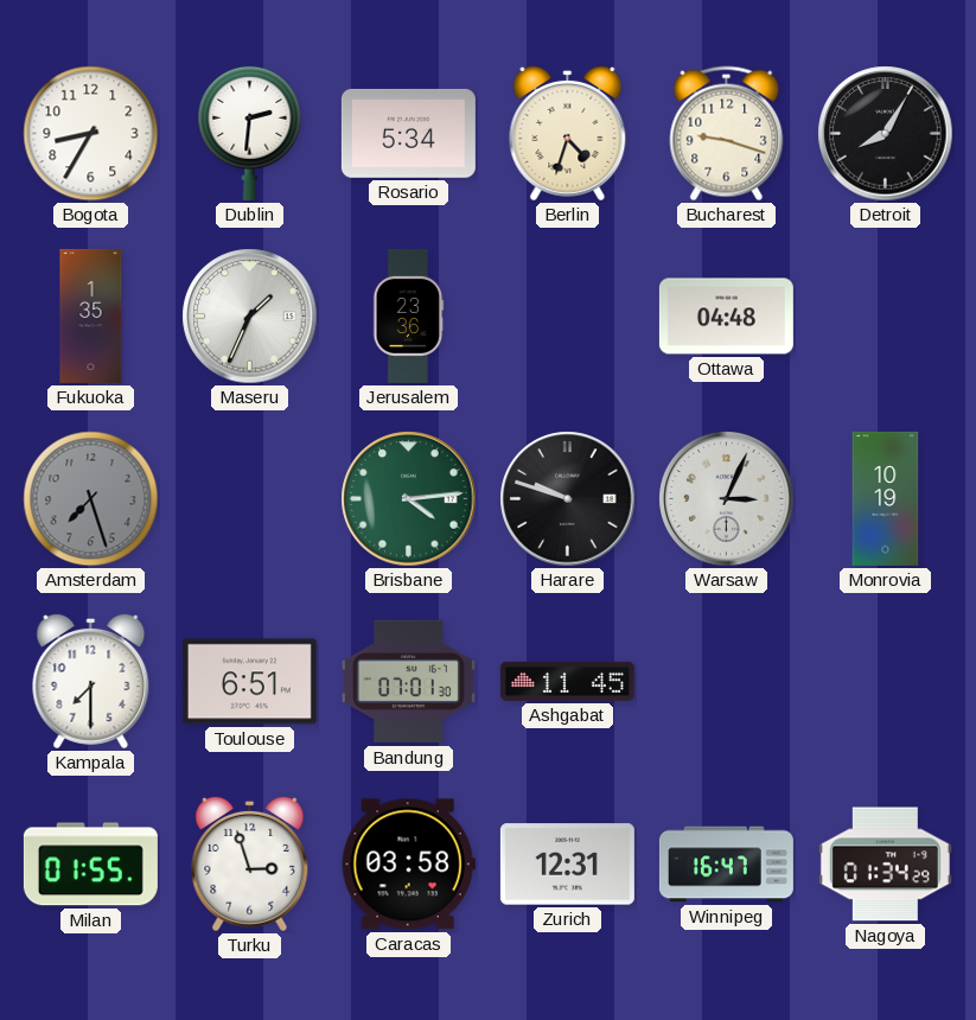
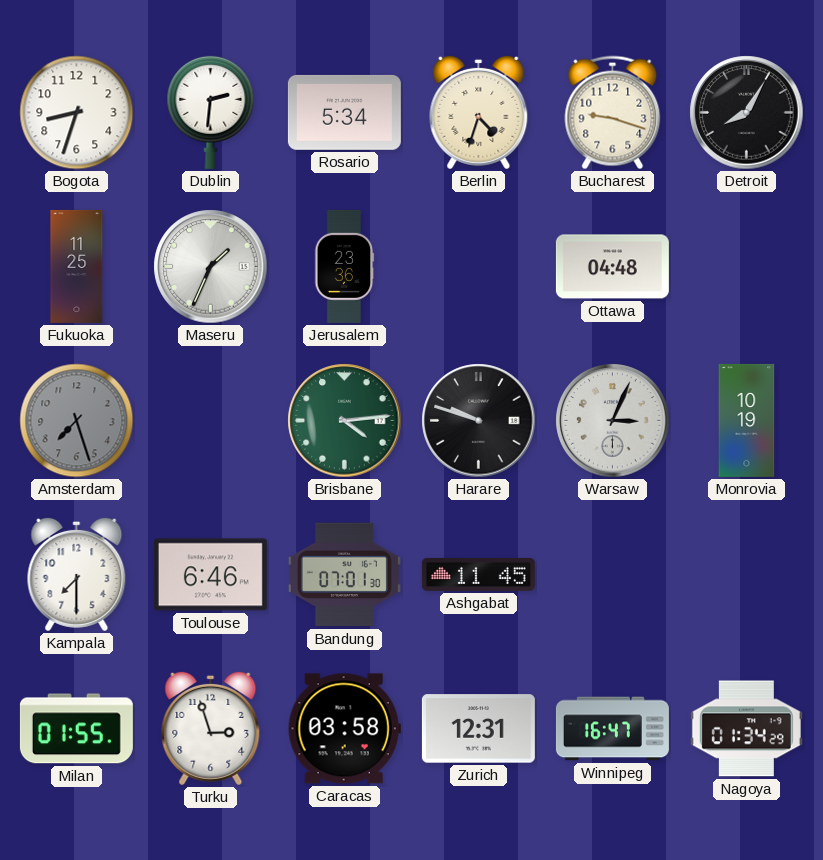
Bogota: 8:35 -> 8:33
Fukuoka: 1:35 -> 11:25
Toulouse: 6:51 -> 6:46
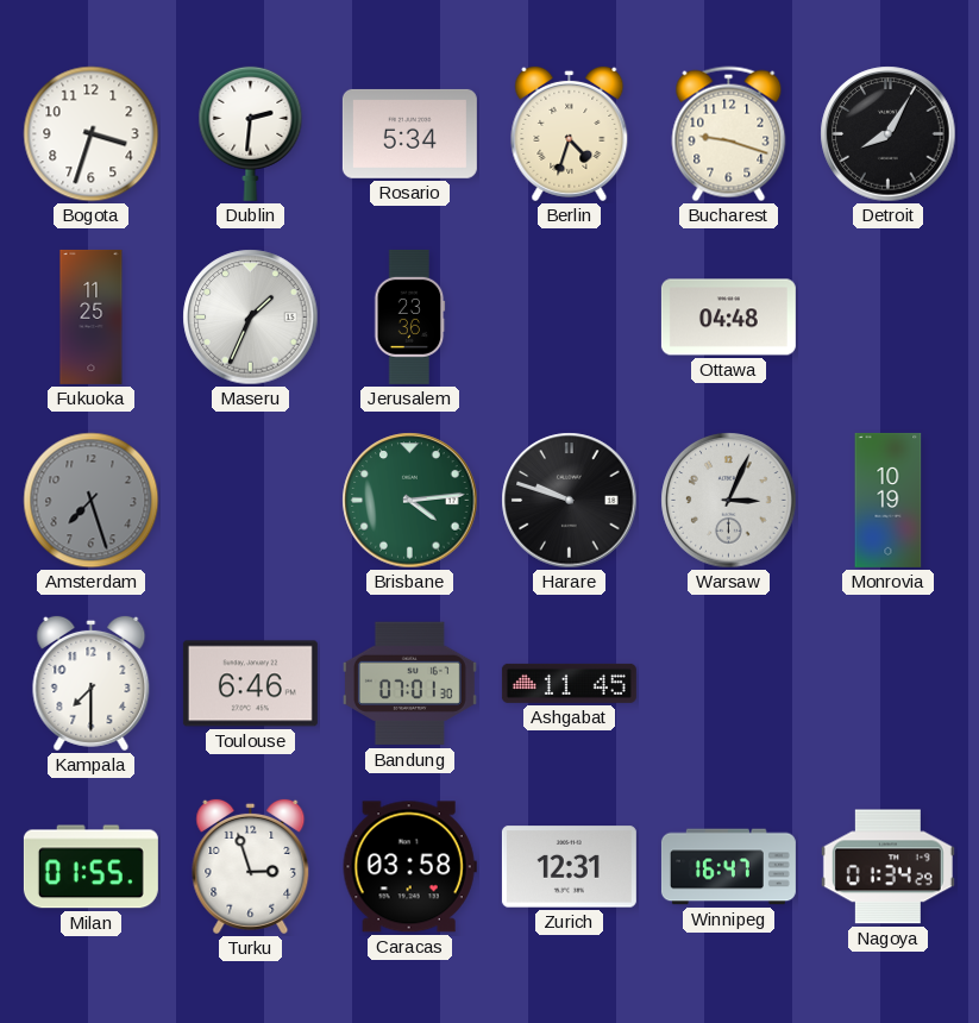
Bogota: 8:33 -> 3:33
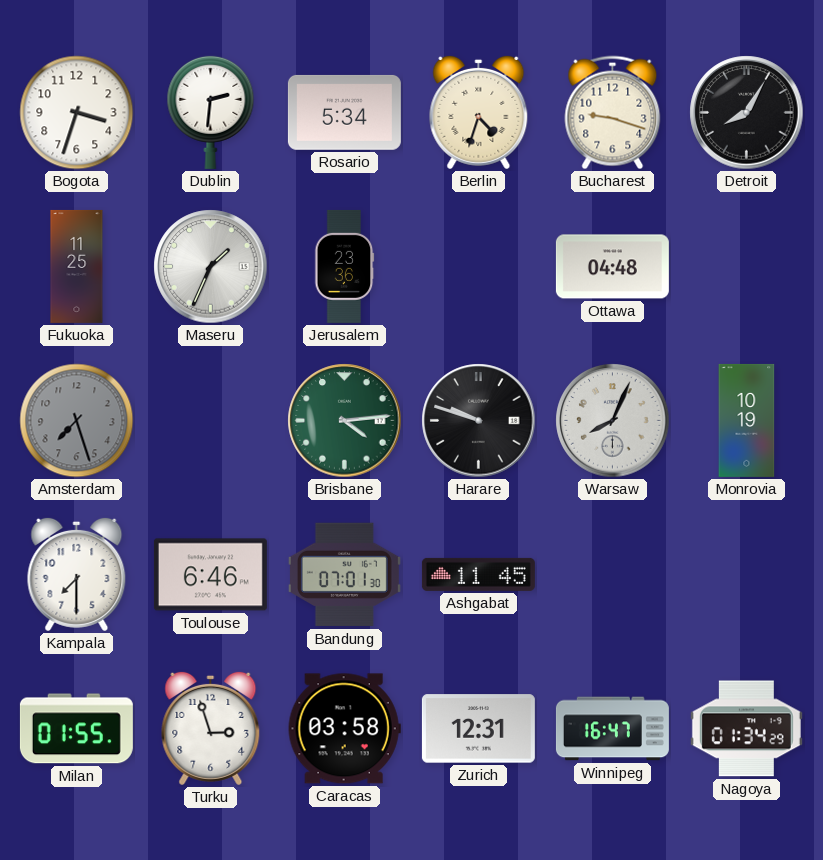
Warsaw: 3:04 -> 8:04
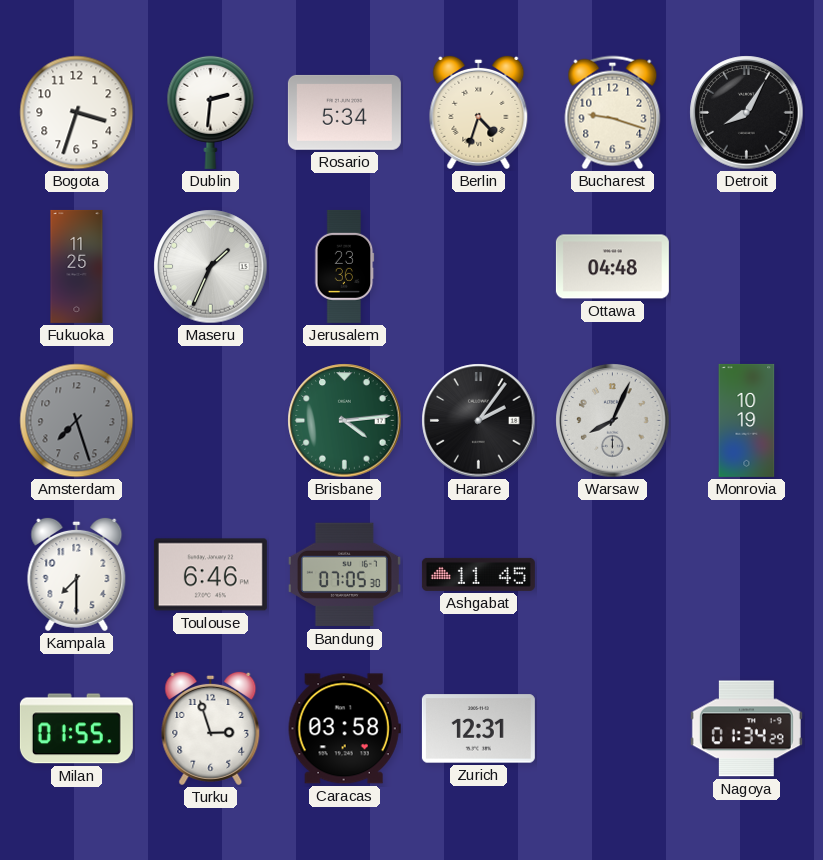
Harare: 9:48 -> 2:06
Bandung: 07:01 -> 07:05
Winnipeg: 16:47 -> none
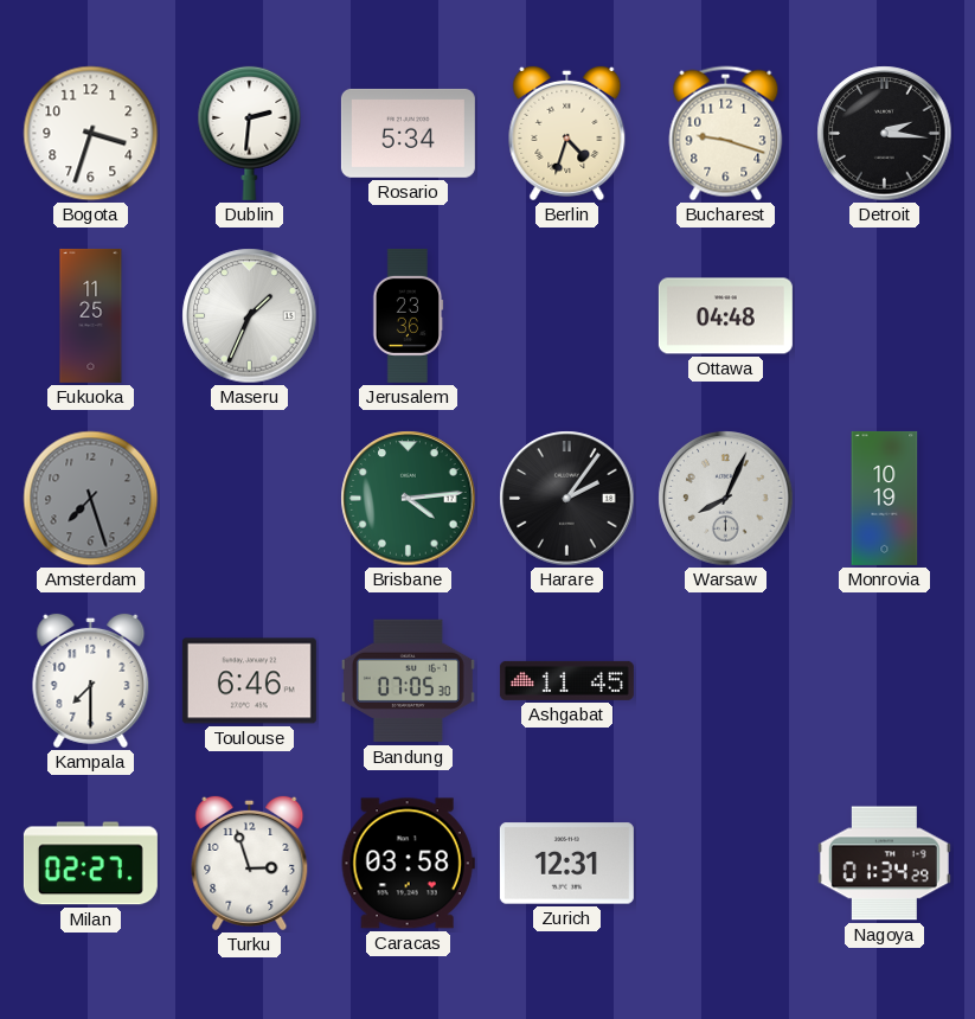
Detroit: 8:05 -> 2:16
Milan: 01:55 -> 02:27
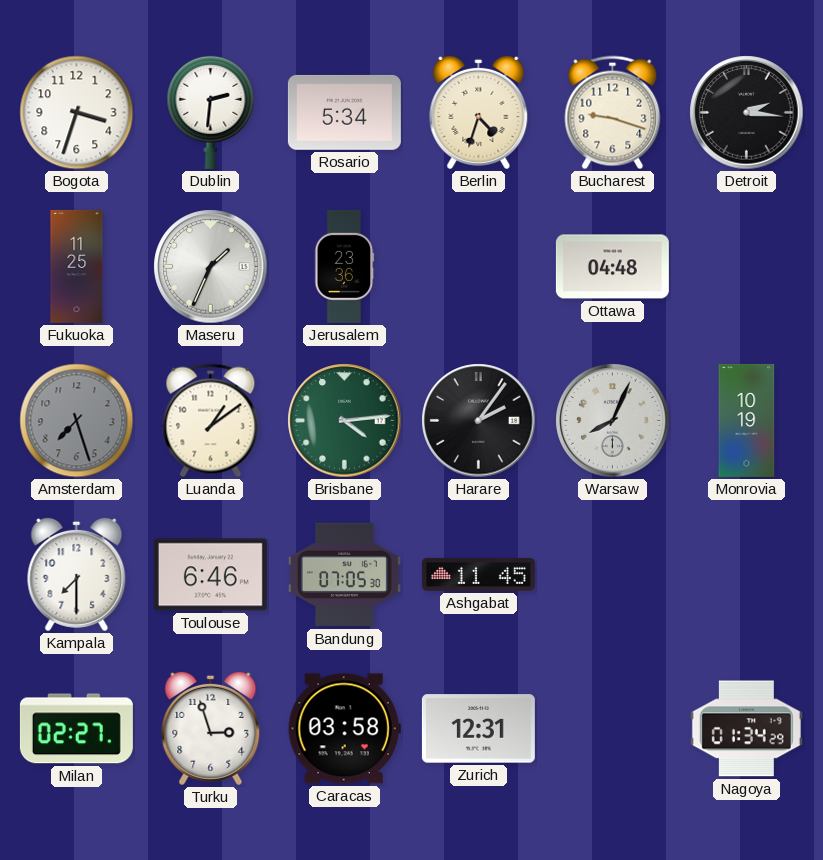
Luanda: none -> 1:09
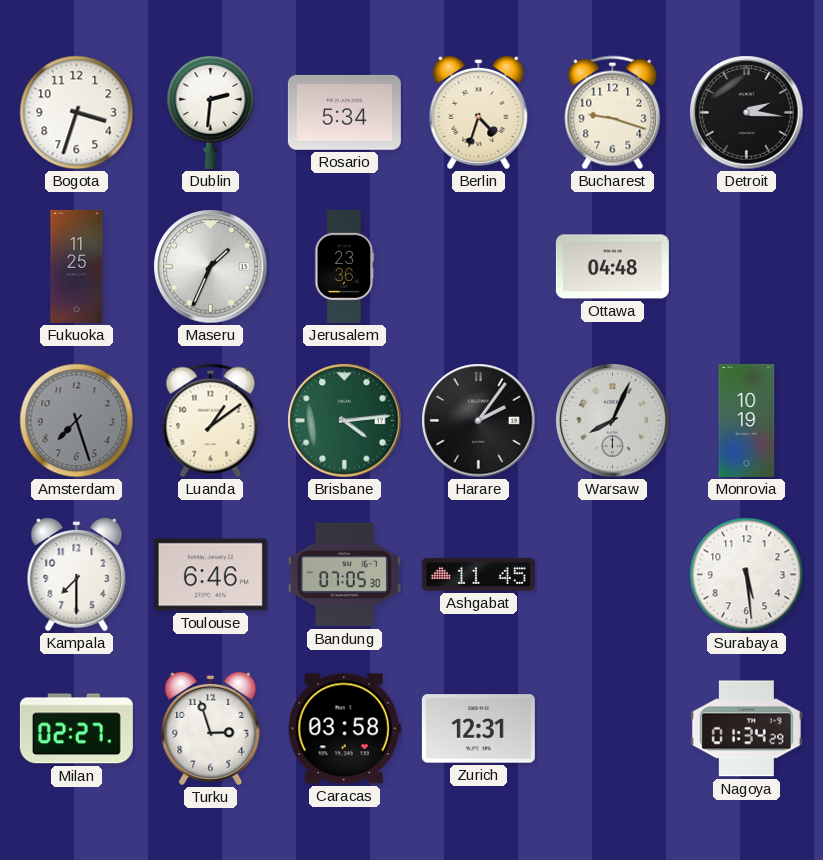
Surabaya: none -> 5:29
